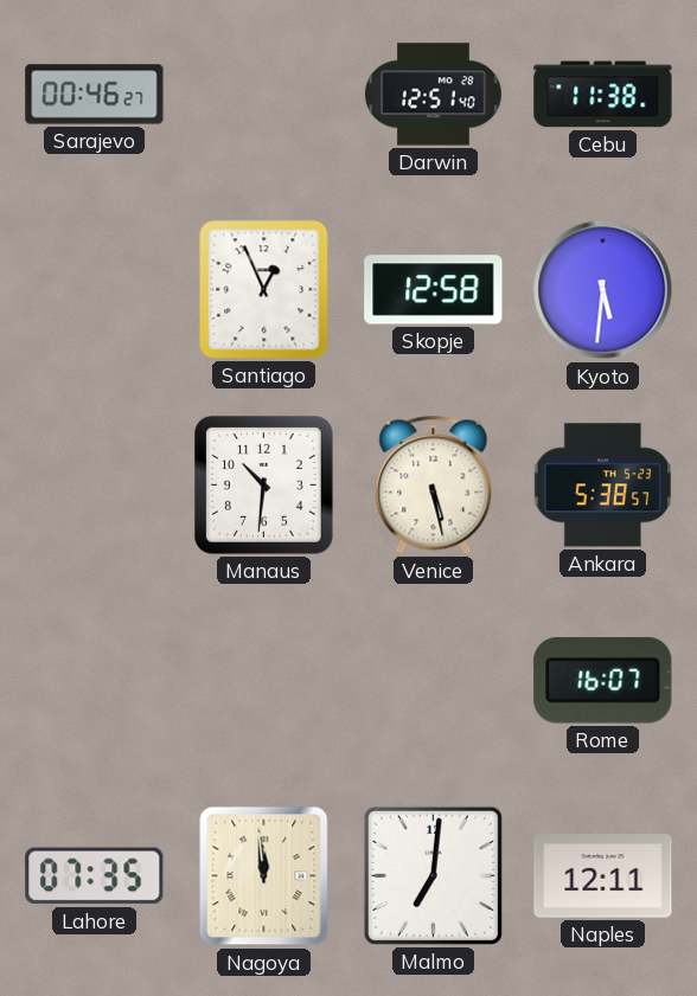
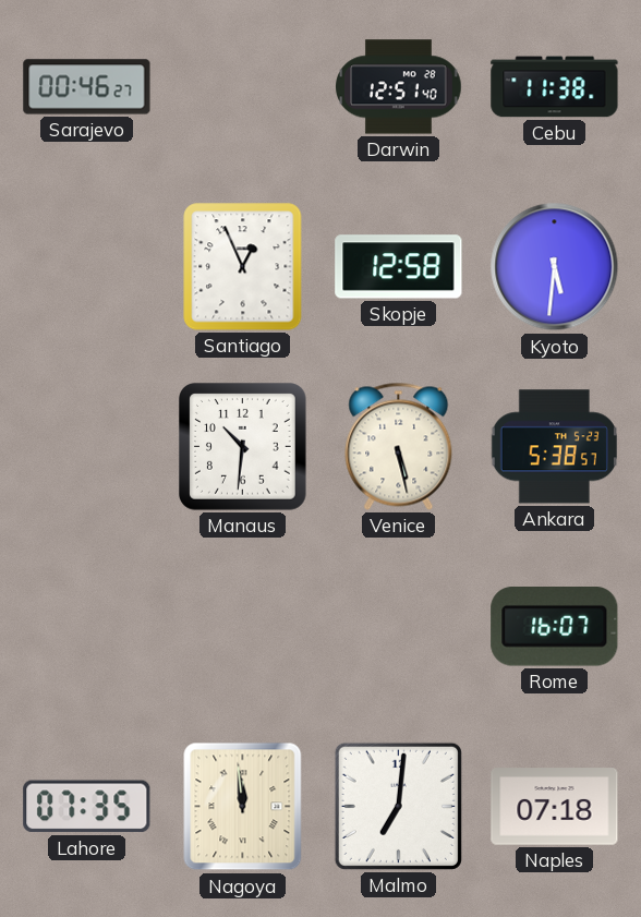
Naples: 12:11 -> 07:18
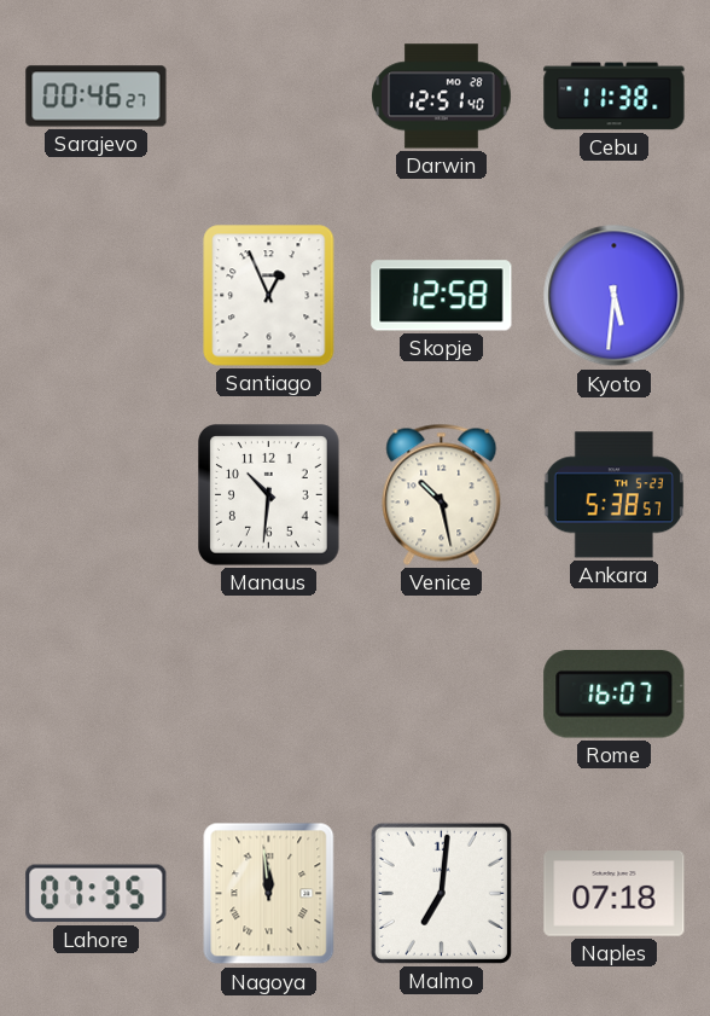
Venice: 5:28 -> 10:28
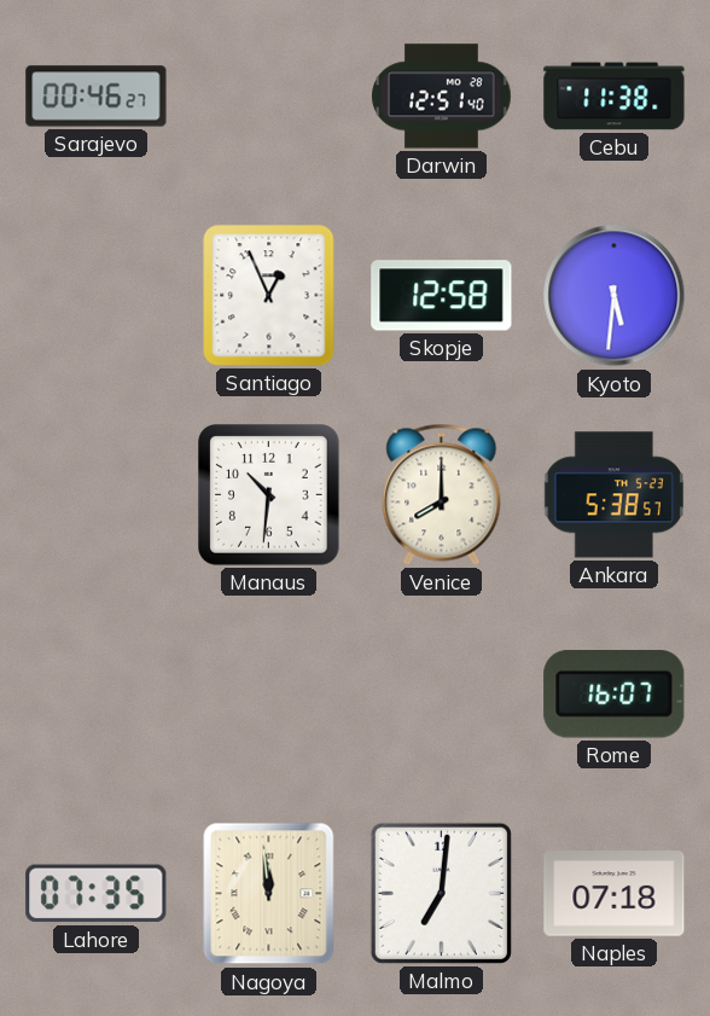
Venice: 10:28 -> 8:00
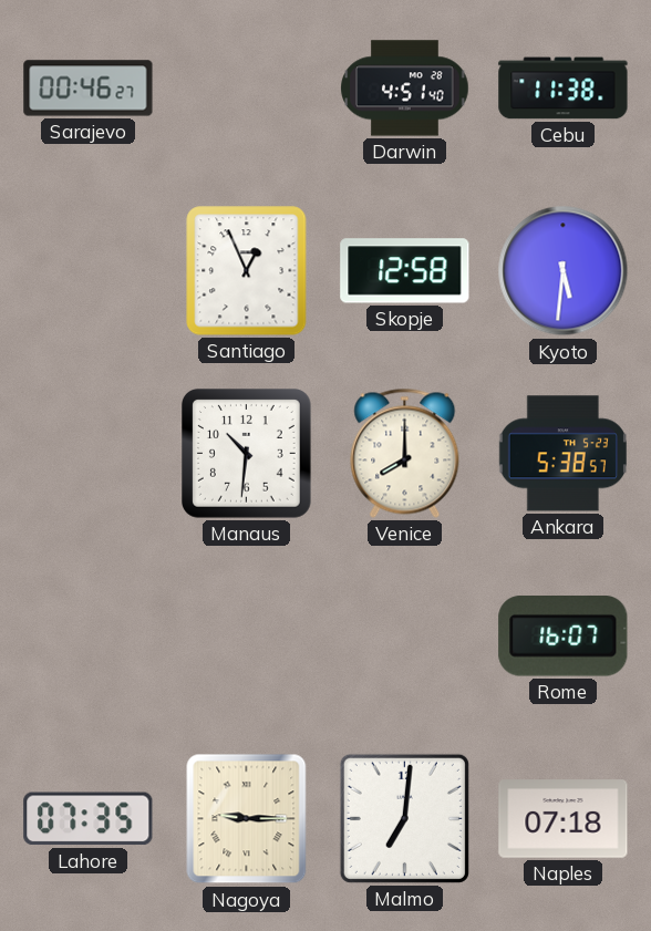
Darwin: 12:51 -> 4:51
Nagoya: 11:59 -> 9:15
